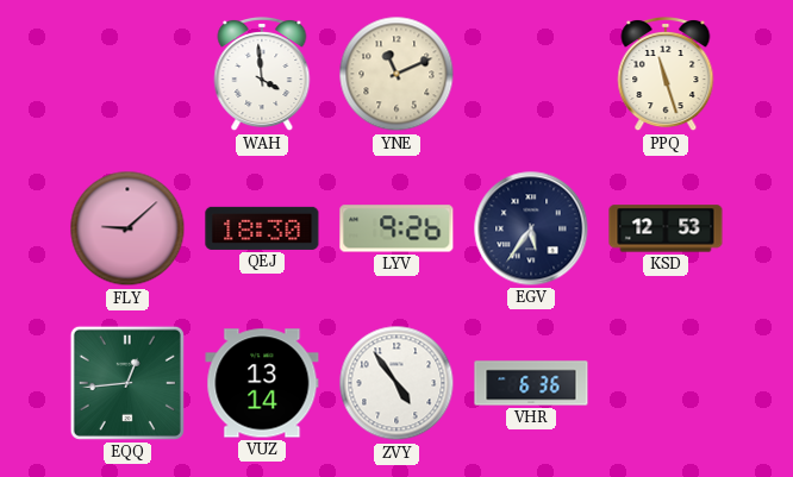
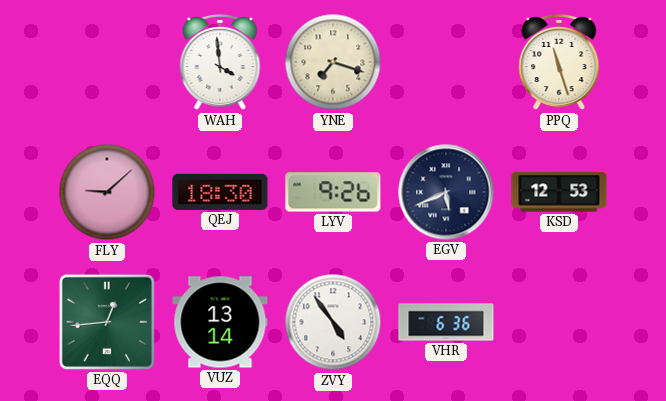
YNE: 11:11 -> 7:18
EGV: 5:36 -> 5:41
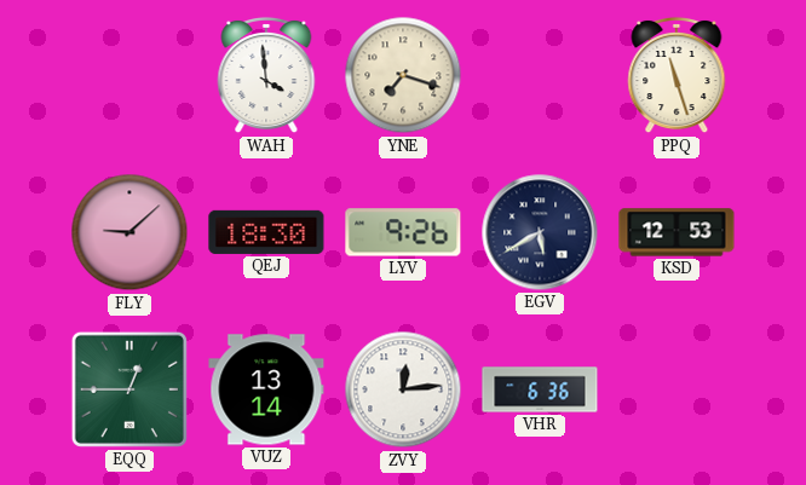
EGV: 5:41 -> 5:40
EQQ: 12:44 -> 12:45
ZVY: 4:54 -> 12:14
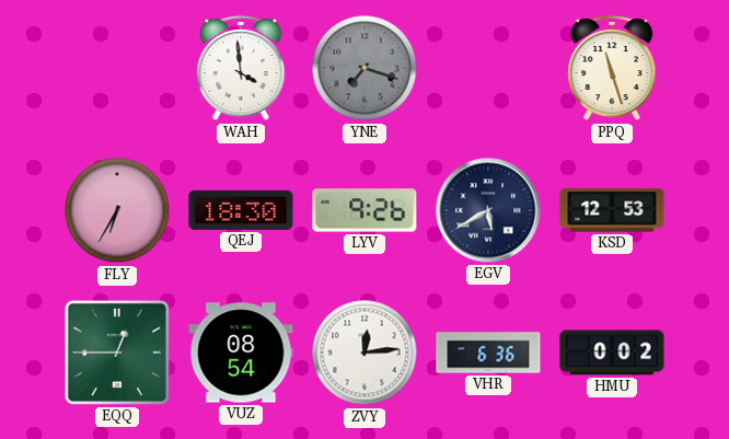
YNE dial: cream -> grey
FLY: 9:08 -> 6:35
VUZ: 13:14 -> 08:54
HMU: none -> 0:02
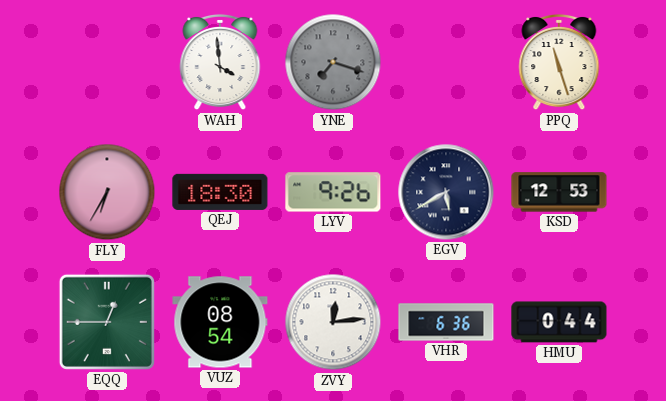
HMU: 0:02 -> 0:44
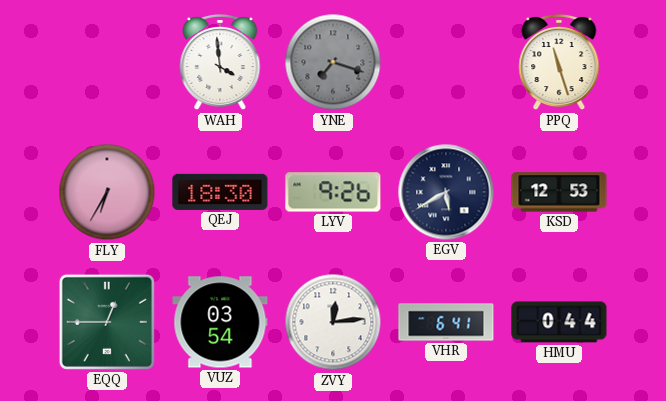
VUZ: 08:54 -> 03:54
VHR: 6:36 -> 6:41
